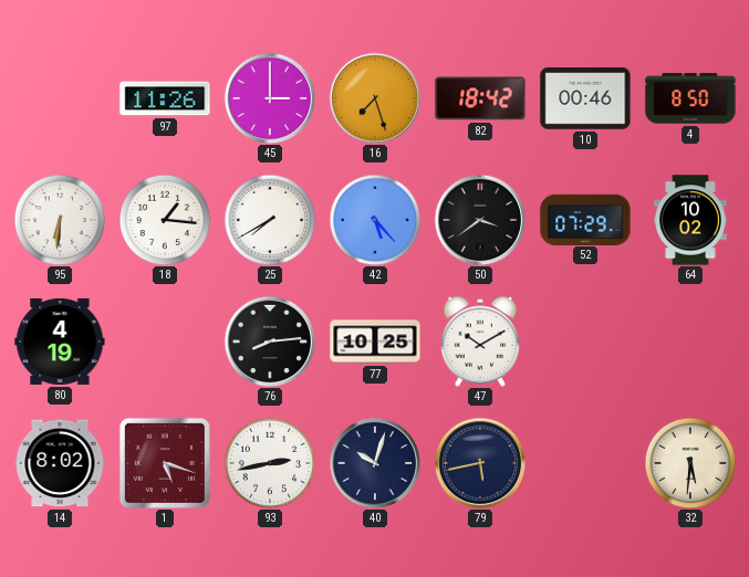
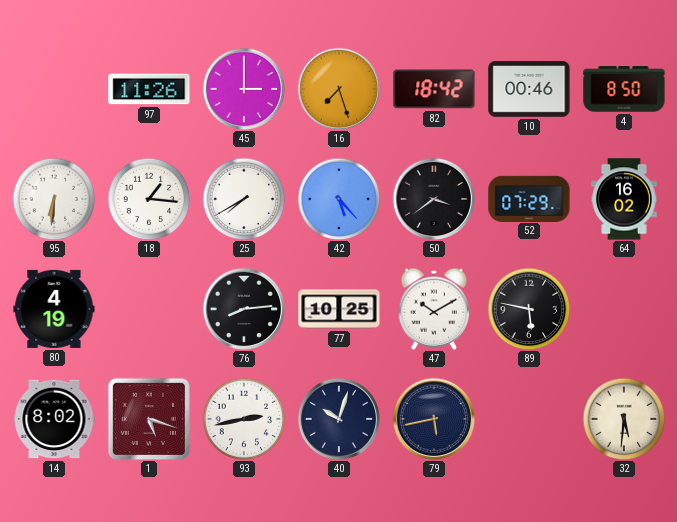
64: 10:02 -> 16:02
89: none -> 5:47
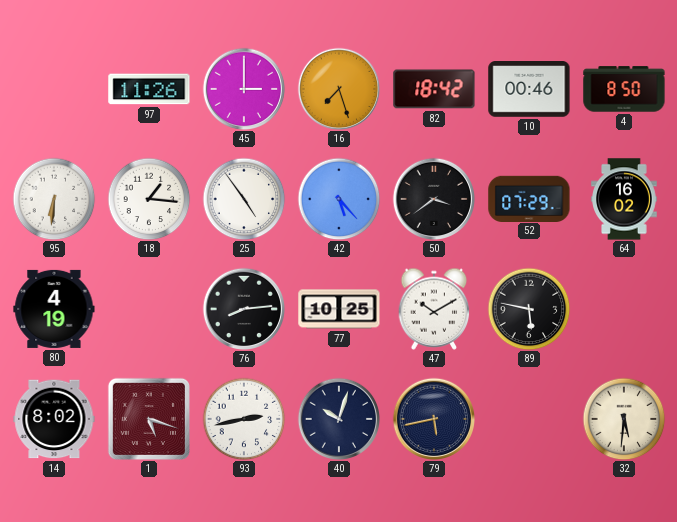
25: 7:40 -> 4:54
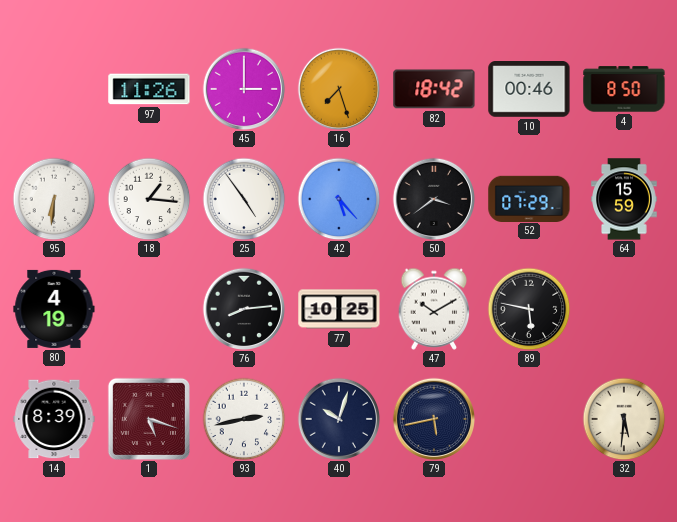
64: 16:02 -> 15:59
14: 8:02 -> 8:39
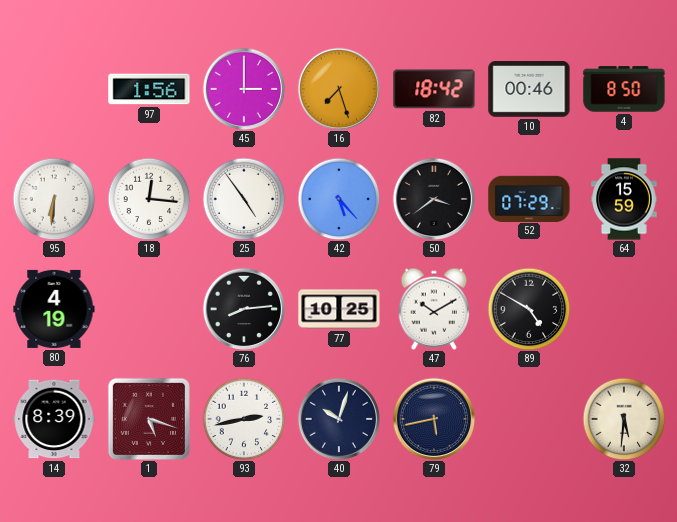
97: 11:26 -> 1:56
18: 1:16 -> 12:16
89: 5:47 -> 4:50
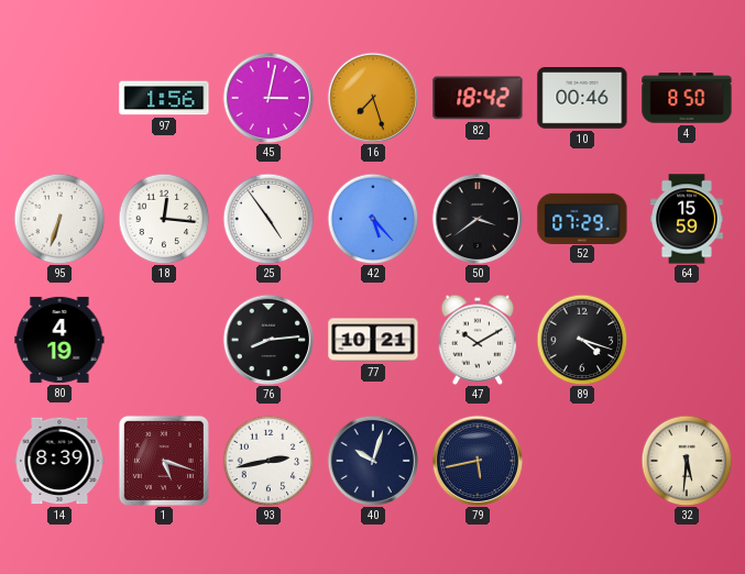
45: 3:00 -> 3:02
95: 6:31 -> 6:33
77: 10:25 -> 10:21
89: 4:50 -> 4:18
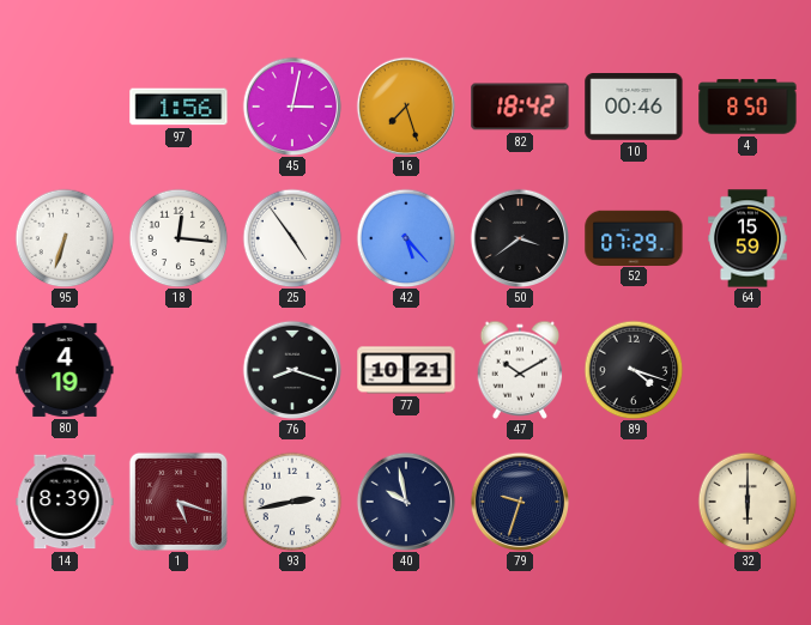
76: 8:14 -> 8:18
40: 10:03 -> 9:58
79: 5:43 -> 9:33
32: 5:31 -> 6:00
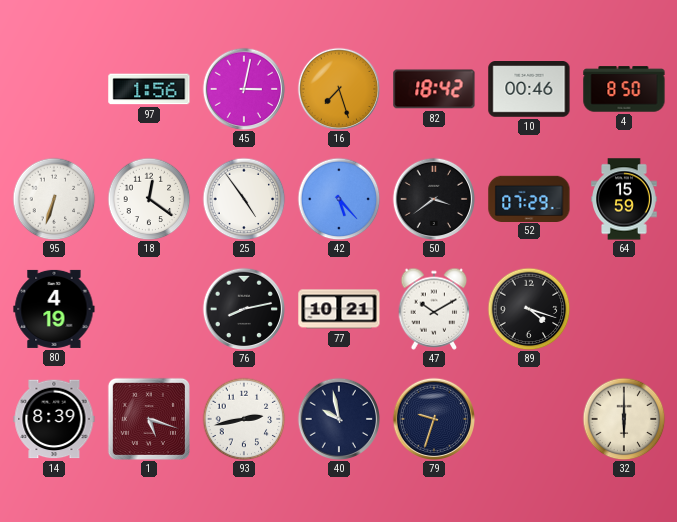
18: 12:16 -> 12:21
76: 8:18 -> 8:13
